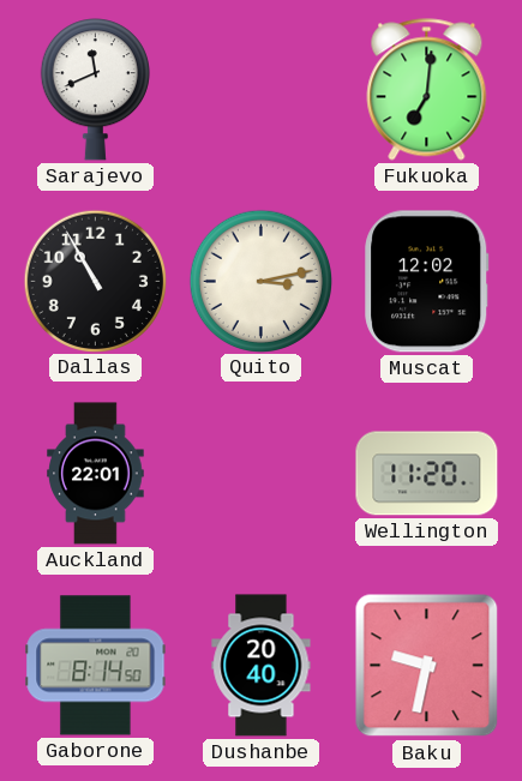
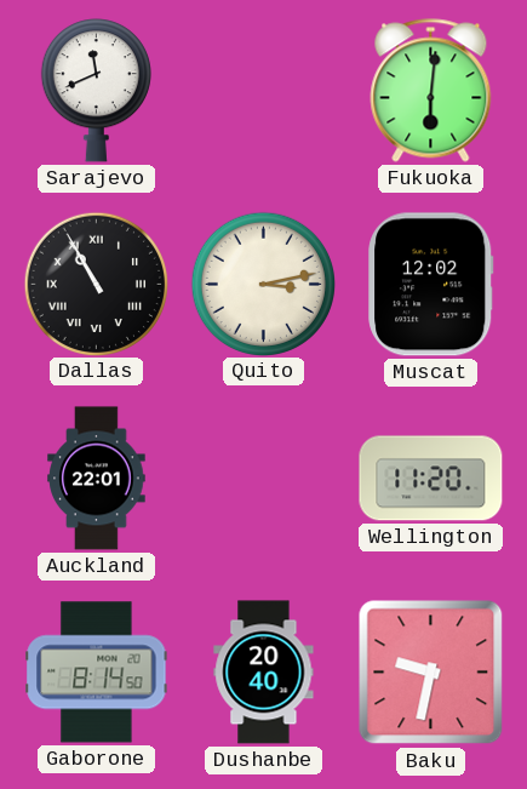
Fukuoka: 7:01 -> 6:01
Dallas numerals: Arabic -> Roman
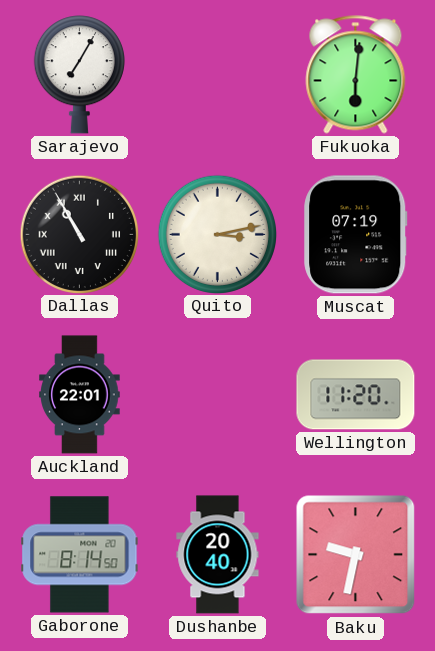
Sarajevo: 11:41 -> 7:05
Muscat: 12:02 -> 07:19
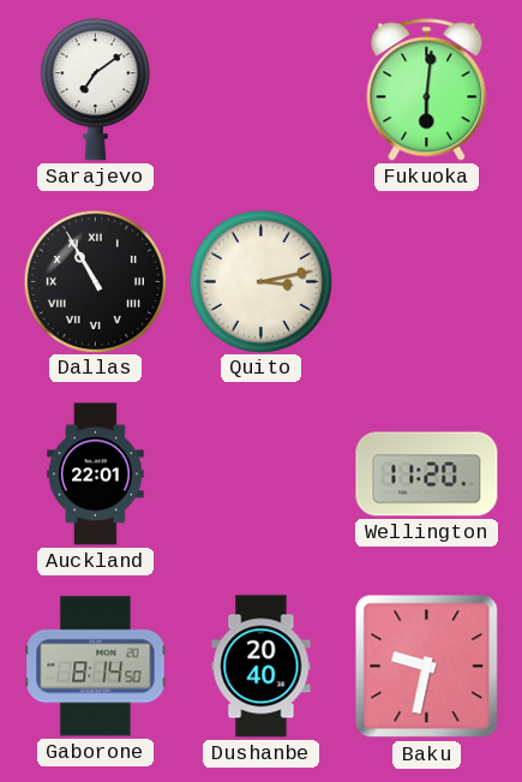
Sarajevo: 7:05 -> 7:09
Muscat: 07:19 -> none
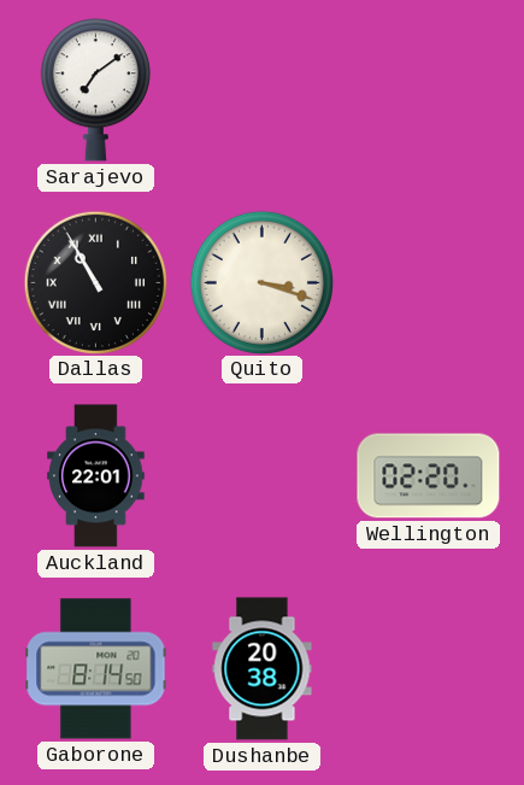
Fukuoka: 6:01 -> none
Quito: 3:13 -> 3:18
Wellington: 11:20 -> 02:20
Dushanbe: 20:40 -> 20:38
Baku: 9:32 -> none
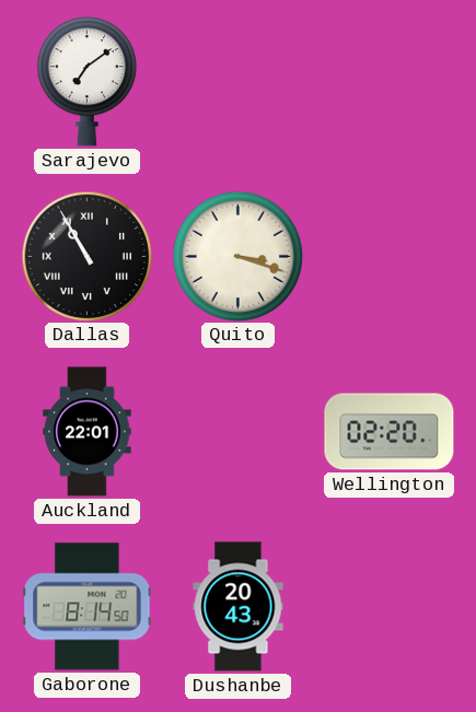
Dushanbe: 20:38 -> 20:43
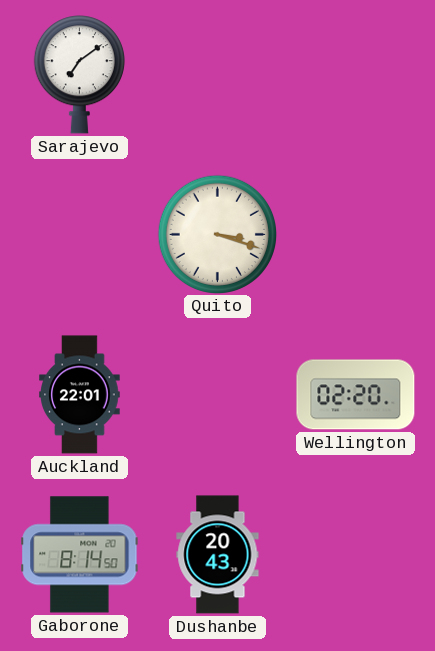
Dallas: 10:55 -> none
